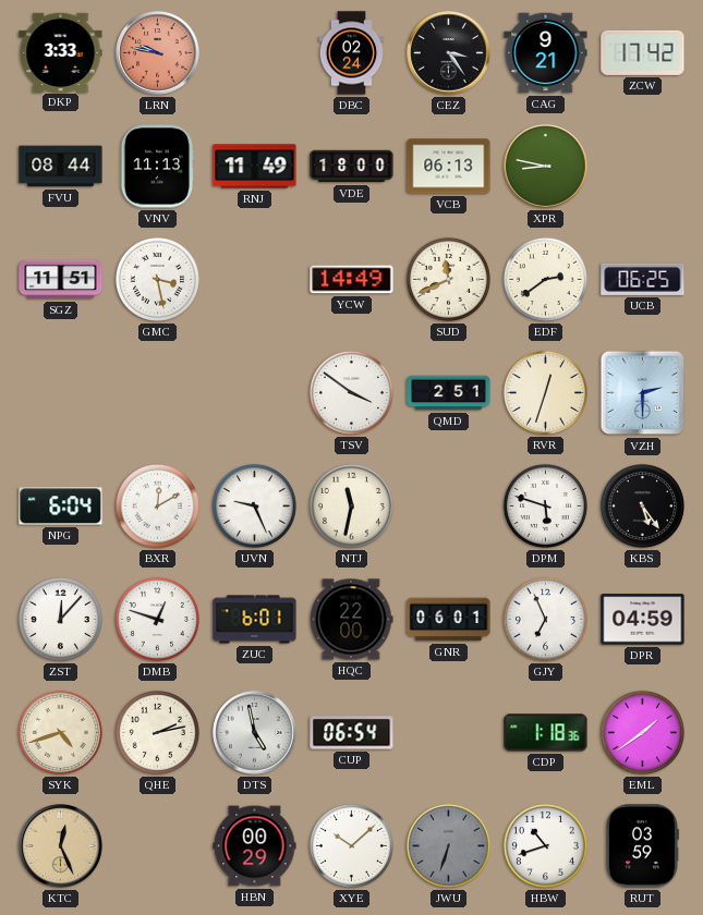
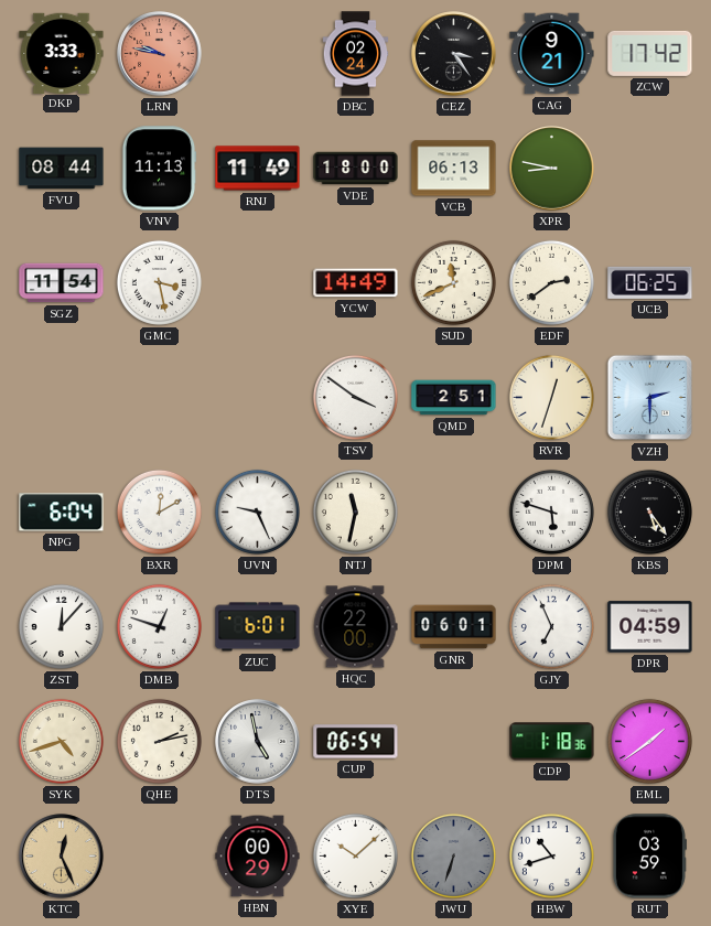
SGZ: 11:51 -> 11:54
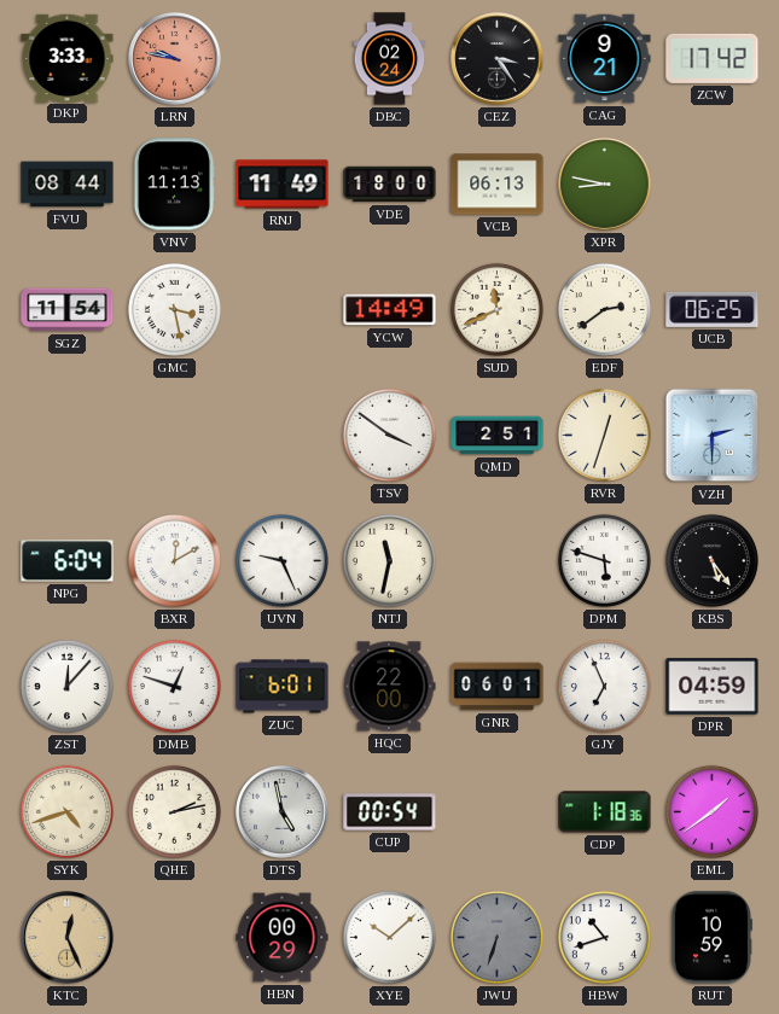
CUP: 06:54 -> 00:54
RUT: 03:59 -> 10:59
